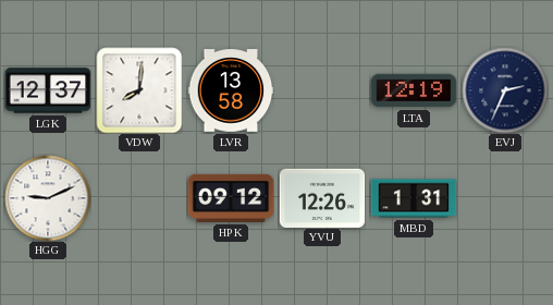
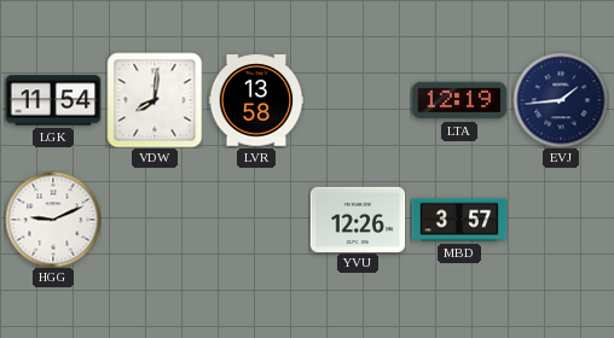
LGK: 12:37 -> 11:54
EVJ: 2:34 -> 1:44
HPK: 09:12 -> none
MBD: 1:31 -> 3:57
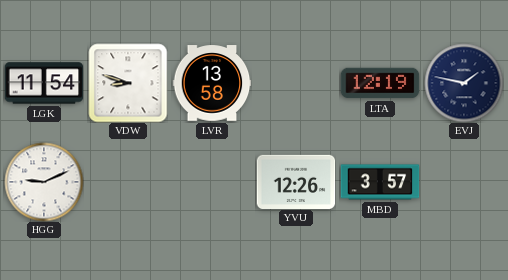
VDW: 8:01 -> 8:48
EVJ: 1:44 -> 1:47
